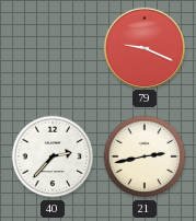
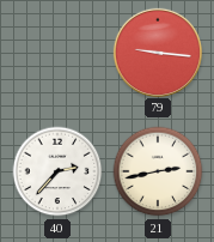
79: 9:19 -> 9:16
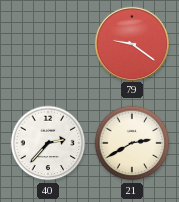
79: 9:16 -> 9:21
21: 2:43 -> 2:40
